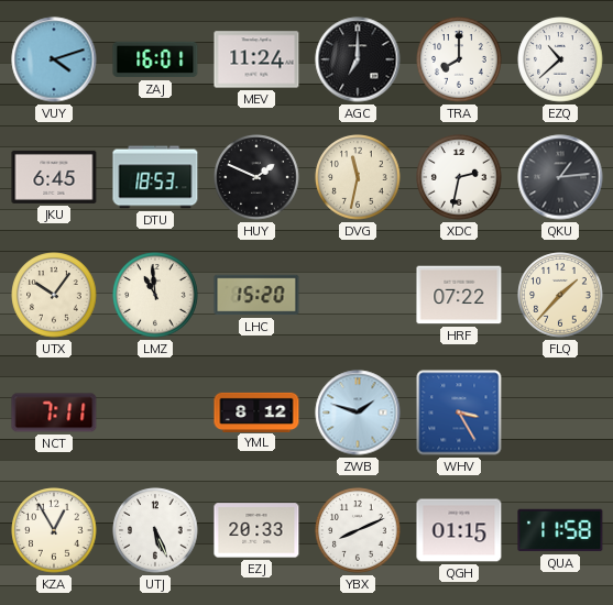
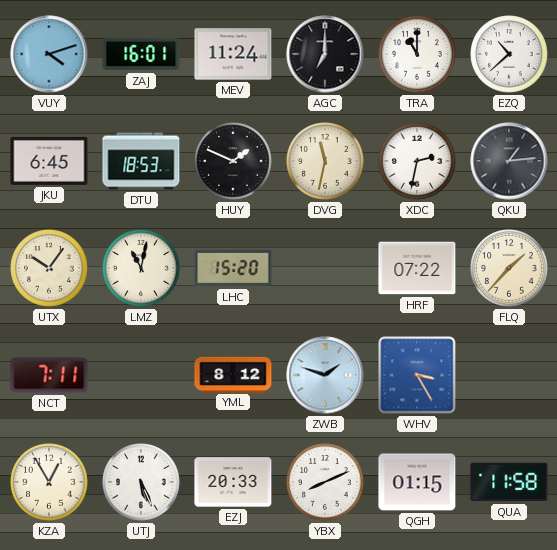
TRA: 8:00 -> 11:00
LMZ: 10:59 -> 11:02
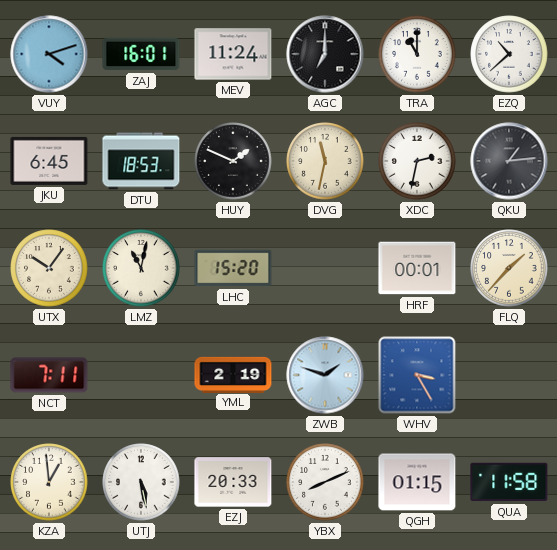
HRF: 07:22 -> 00:01
YML: 8:12 -> 2:19
KZA: 12:55 -> 12:59
UTJ: 5:26 -> 5:28
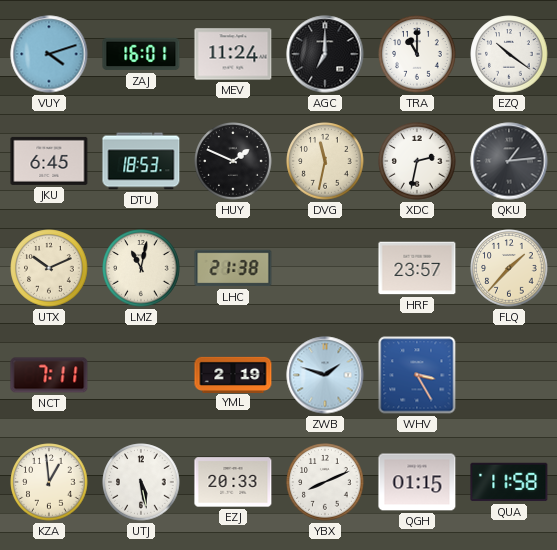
EZQ: 10:38 -> 10:21
UTX: 10:06 -> 10:11
LHC: 15:20 -> 21:38
HRF: 00:01 -> 23:57
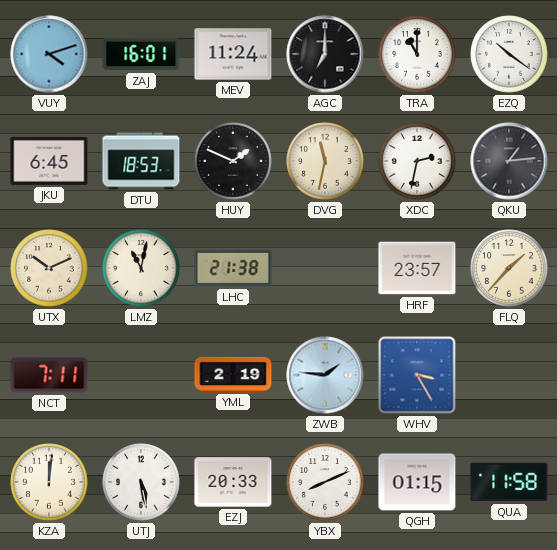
ZWB: 1:48 -> 1:46
KZA: 12:59 -> 12:01
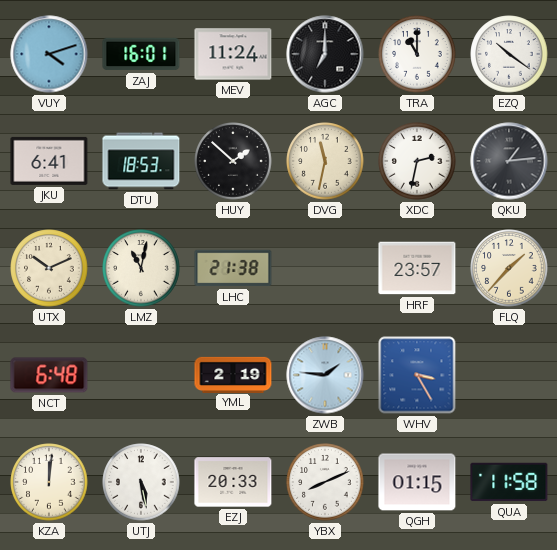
JKU: 6:45 -> 6:41
HUY: 1:49 -> 1:52
NCT: 7:11 -> 6:48
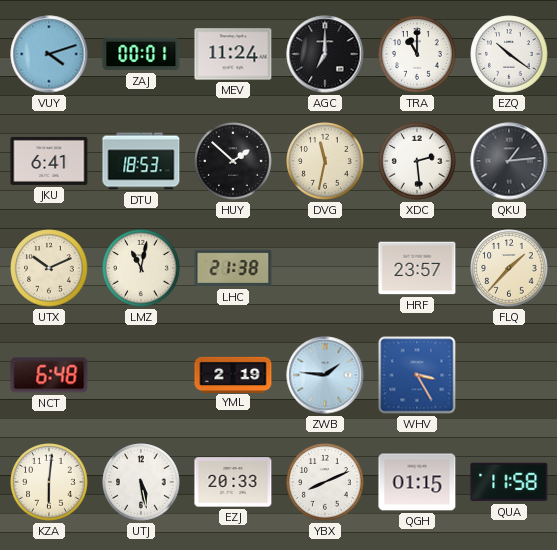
ZAJ: 16:01 -> 00:01
XDC: 2:32 -> 2:29
KZA: 12:01 -> 6:01
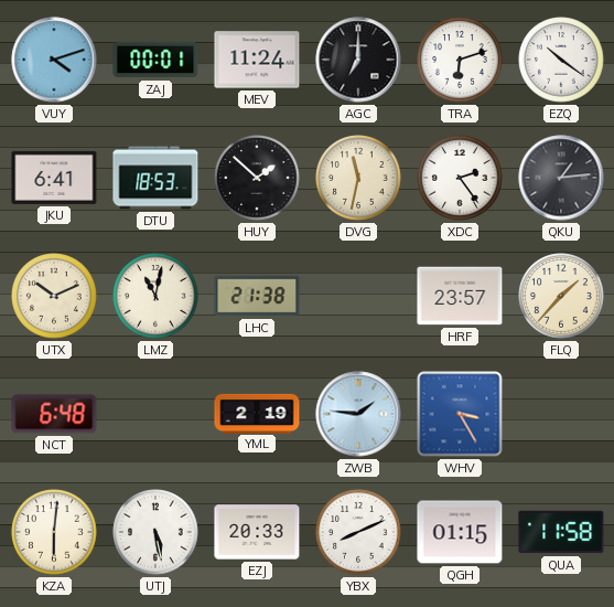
TRA: 11:00 -> 6:12
XDC: 2:29 -> 2:24
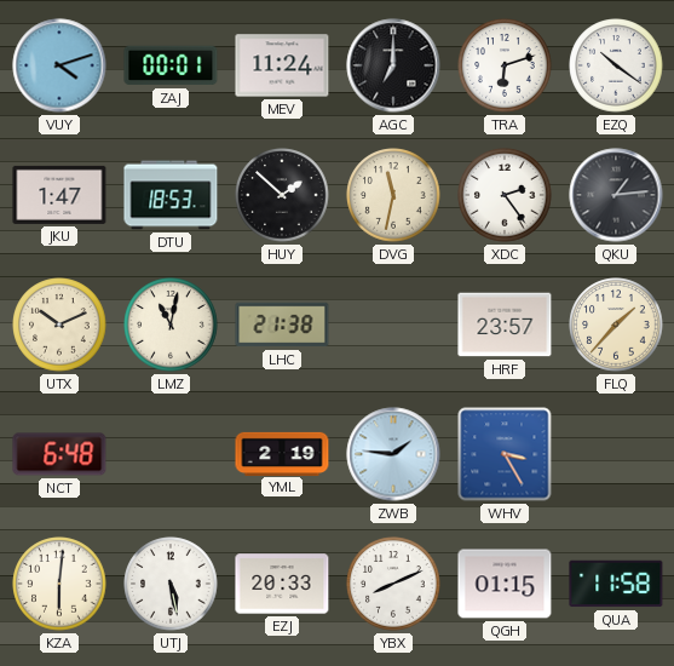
JKU: 6:41 -> 1:47
